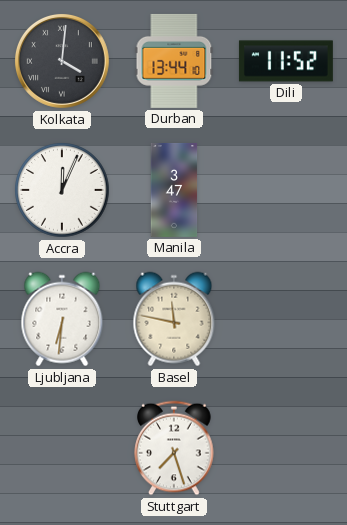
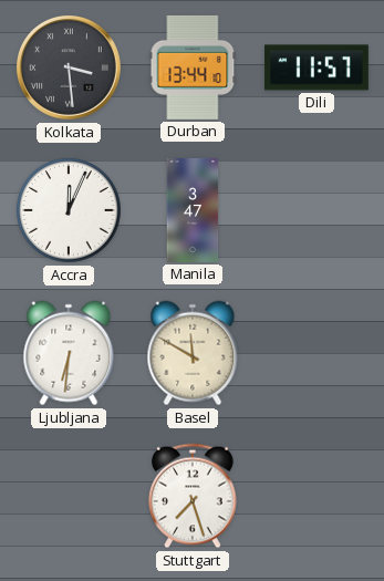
Kolkata: 4:01 -> 3:29
Dili: 11:52 -> 11:57
Basel: 11:47 -> 11:50
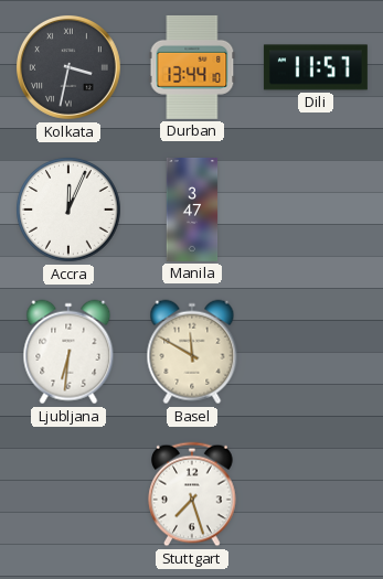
Kolkata: 3:29 -> 3:32
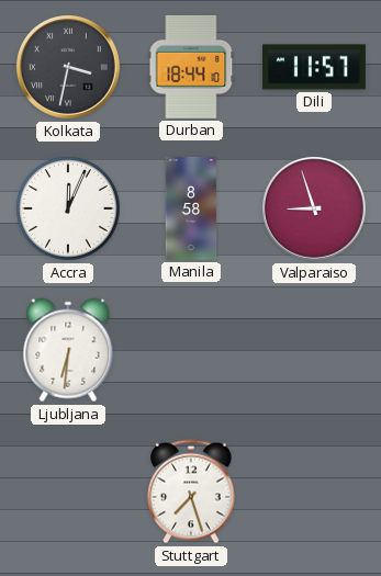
Durban: 13:44 -> 18:44
Manila: 3:47 -> 8:58
Valparaiso: none -> 8:57
Basel: 11:50 -> none
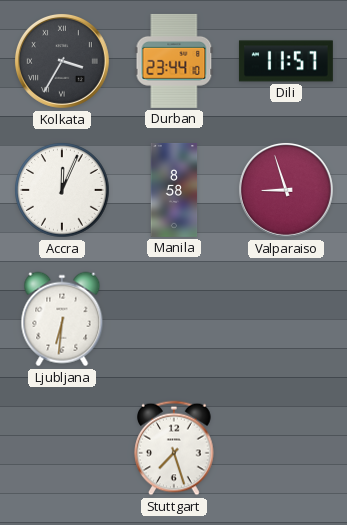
Kolkata: 3:32 -> 3:35
Durban: 18:44 -> 23:44
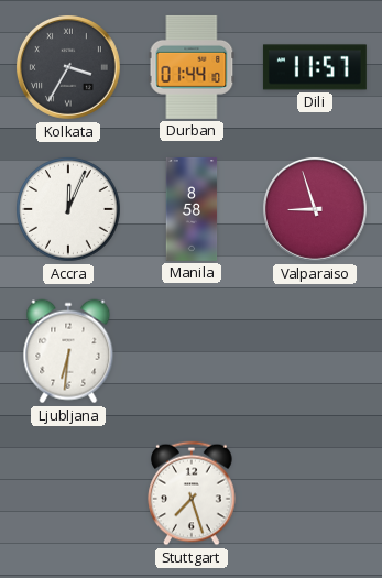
Durban: 23:44 -> 01:44
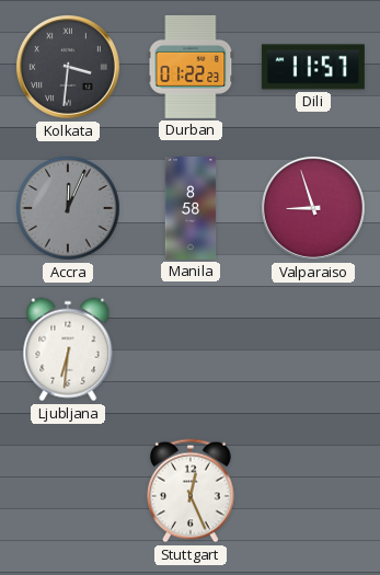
Kolkata: 3:35 -> 3:31
Durban: 01:44 -> 01:22
Accra dial: white -> grey
Stuttgart: 7:27 -> 12:26
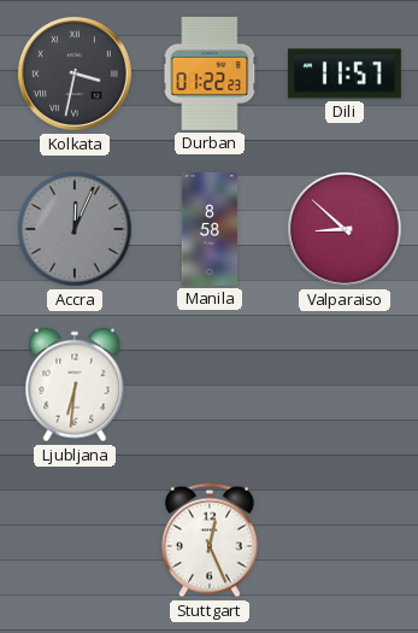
Kolkata: 3:31 -> 3:32
Valparaiso: 8:57 -> 8:52
